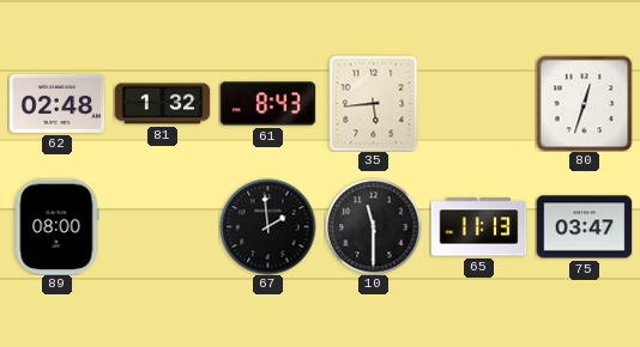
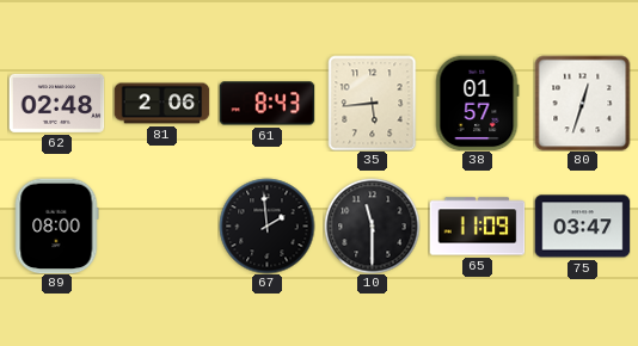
81: 1:32 -> 2:06
38: none -> 01:57
65: 11:13 -> 11:09
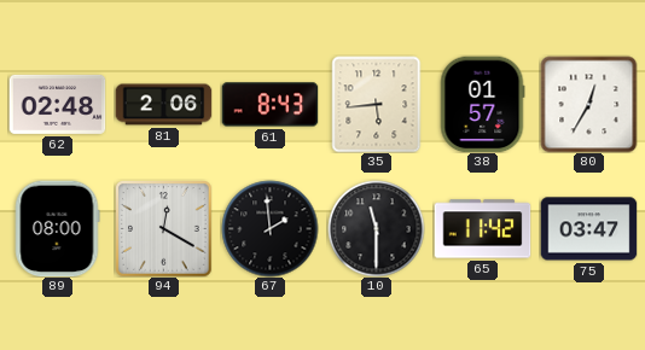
80: 12:33 -> 12:35
94: none -> 12:20
65: 11:09 -> 11:42
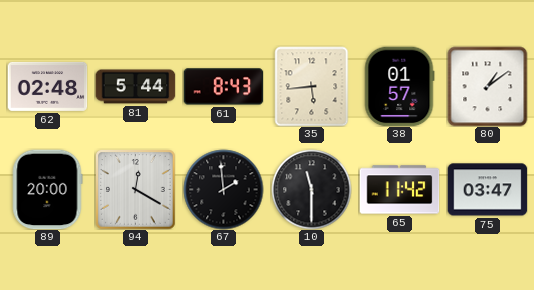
81: 2:06 -> 5:44
80: 12:35 -> 1:09
89: 08:00 -> 20:00
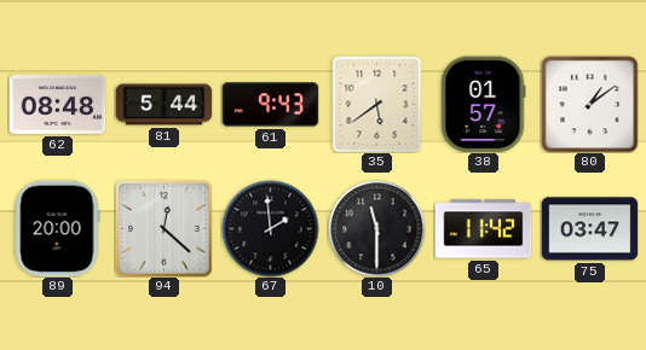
62: 02:48 -> 08:48
61: 8:43 -> 9:43
35: 5:44 -> 5:39
94: 12:20 -> 12:22
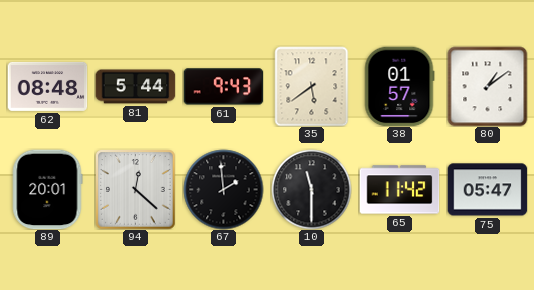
89: 20:00 -> 20:01
75: 03:47 -> 05:47
